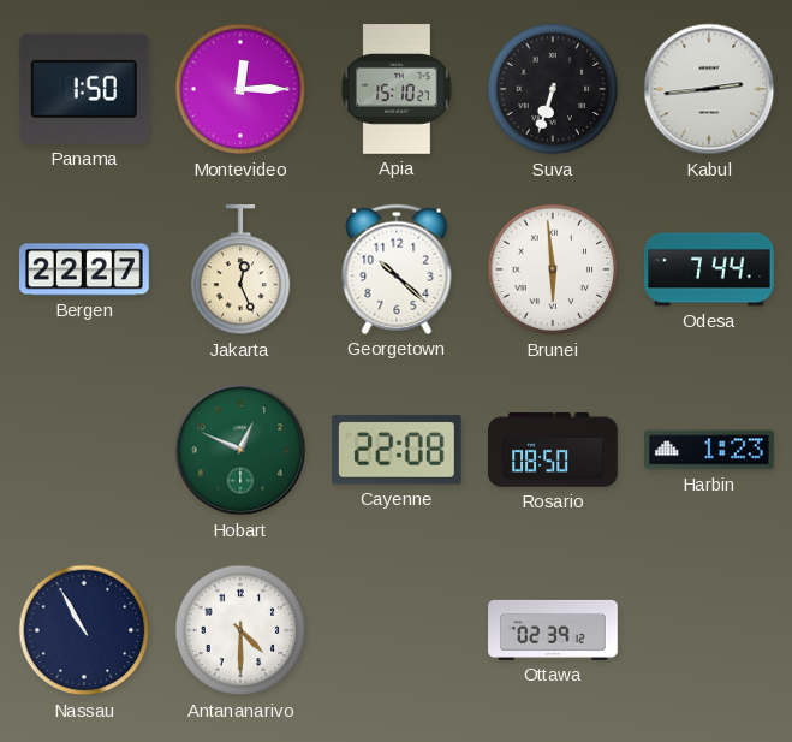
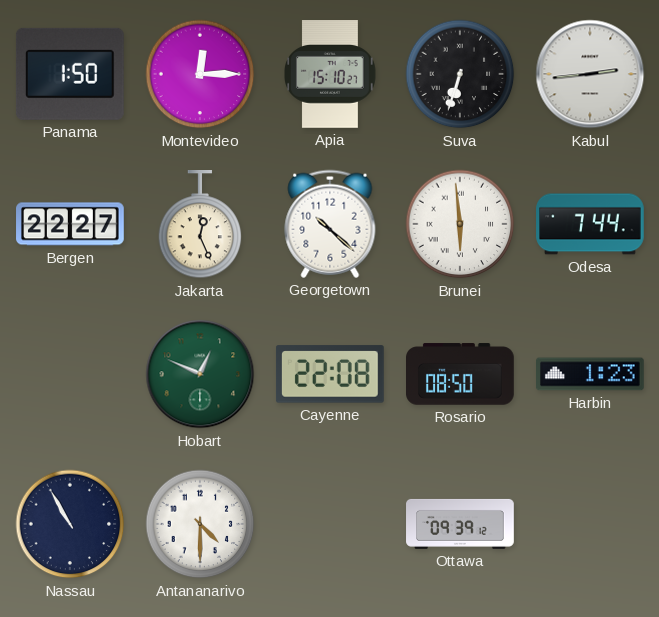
Ottawa: 02:39 -> 09:39
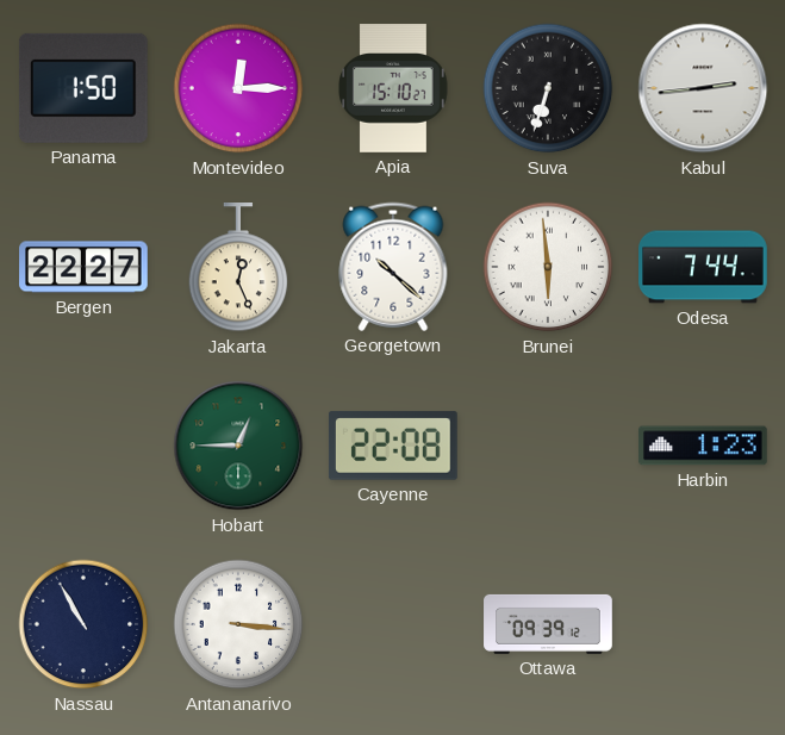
Hobart: 12:49 -> 12:45
Rosario: 08:50 -> none
Antananarivo: 4:30 -> 3:16
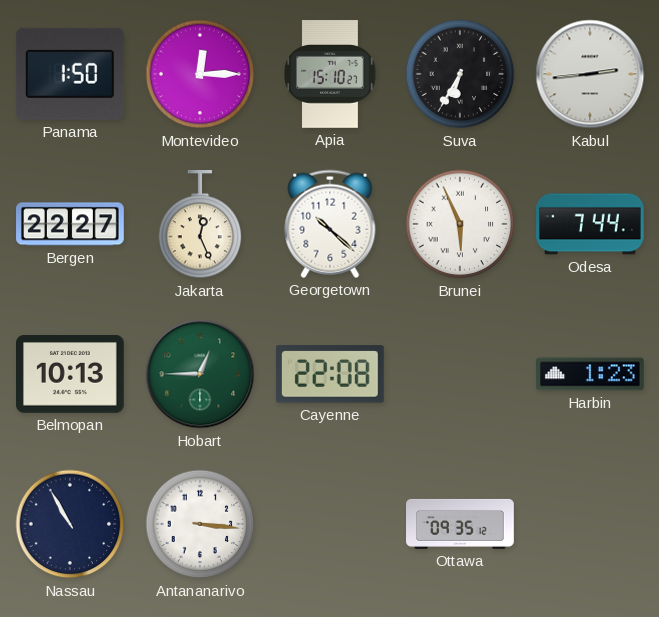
Suva: 6:33 -> 6:35
Brunei: 5:59 -> 5:56
Belmopan: none -> 10:13
Ottawa: 09:39 -> 09:35
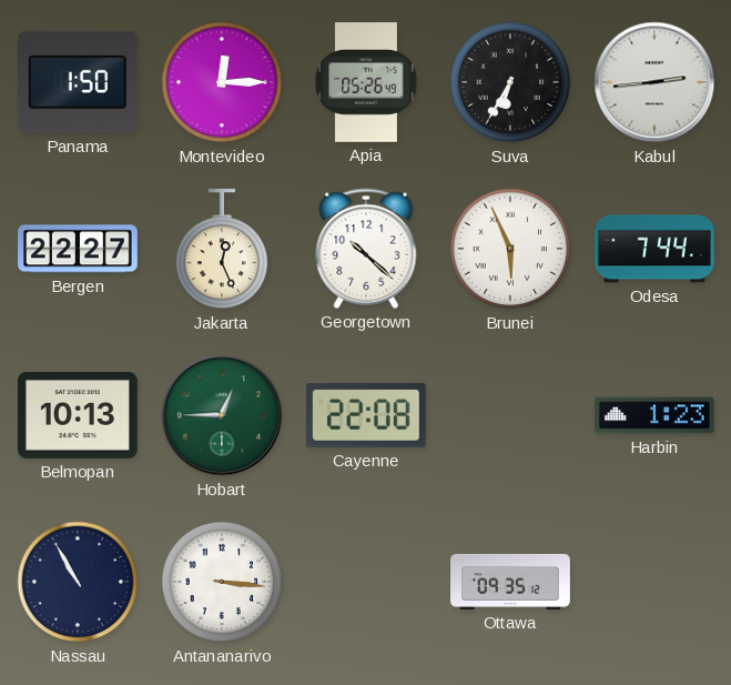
Apia: 15:10 -> 05:26
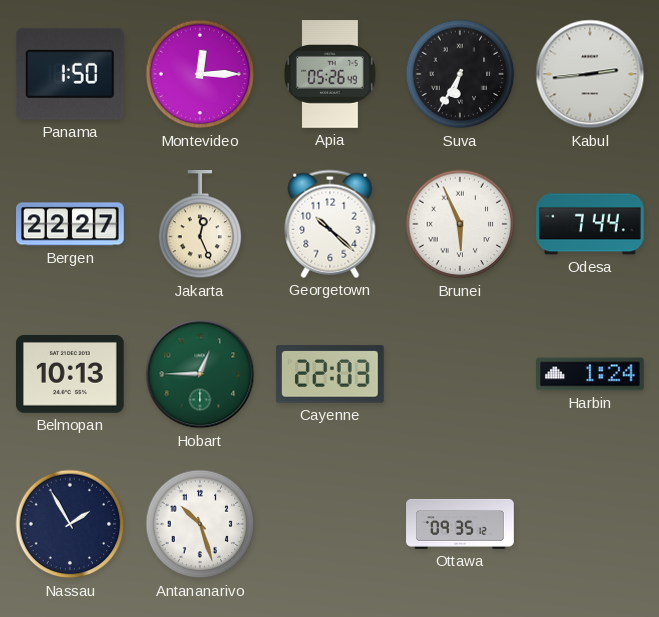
Cayenne: 22:08 -> 22:03
Harbin: 1:23 -> 1:24
Nassau: 10:55 -> 1:55
Antananarivo: 3:16 -> 10:27
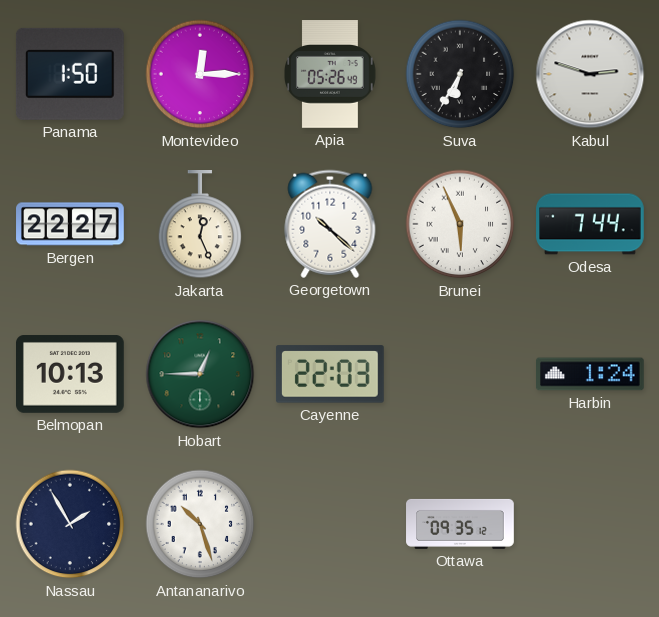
Kabul: 2:44 -> 2:48
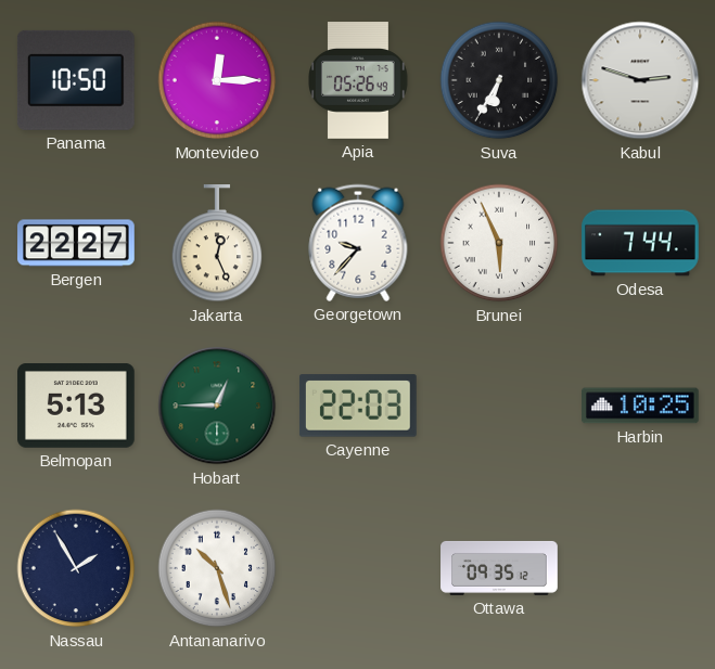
Panama: 1:50 -> 10:50
Georgetown: 10:22 -> 9:37
Belmopan: 10:13 -> 5:13
Harbin: 1:24 -> 10:25
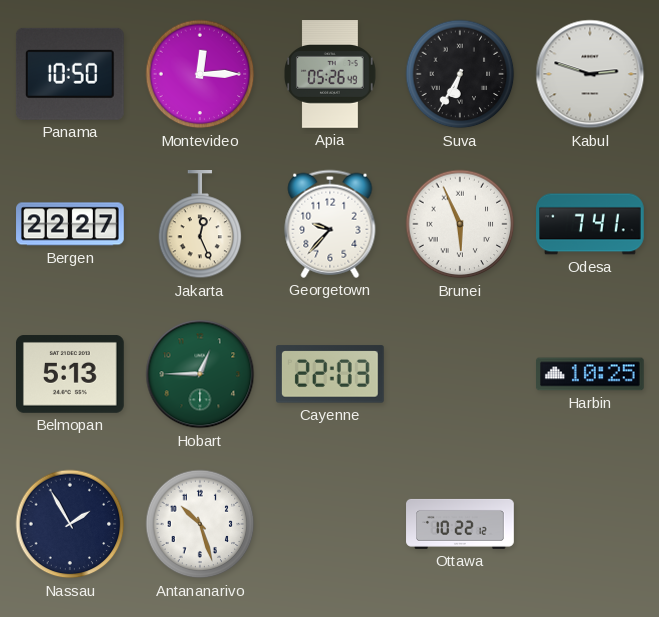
Odesa: 7:44 -> 7:41
Ottawa: 09:35 -> 10:22
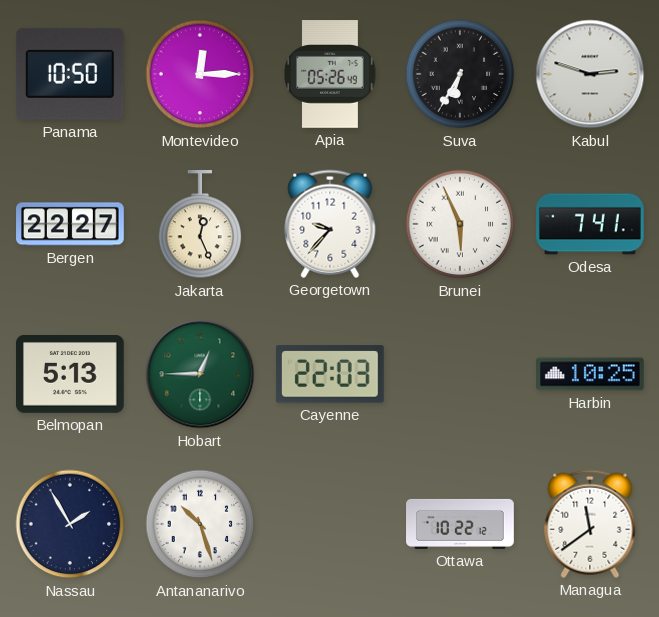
Managua: none -> 11:39
